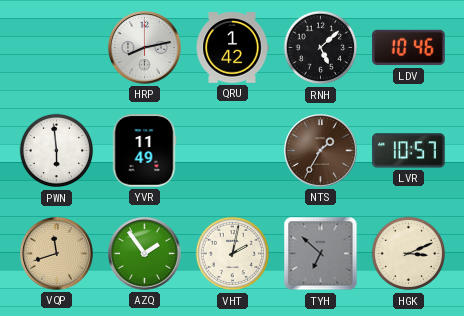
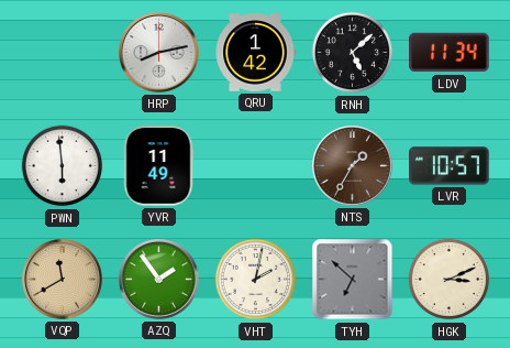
LDV: 10:46 -> 11:34
VQP: 11:42 -> 11:40
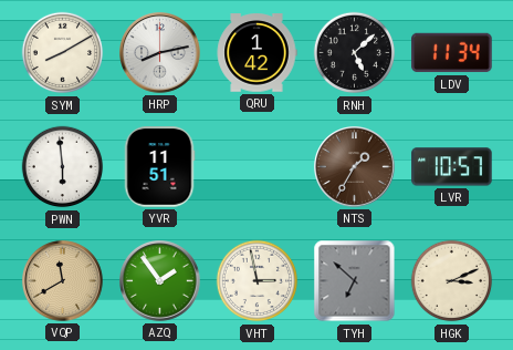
SYM: none -> 8:10
YVR: 11:49 -> 11:51
VHT: 2:02 -> 2:58
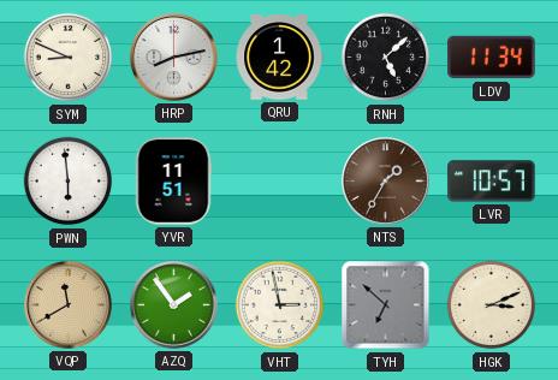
SYM: 8:10 -> 8:49
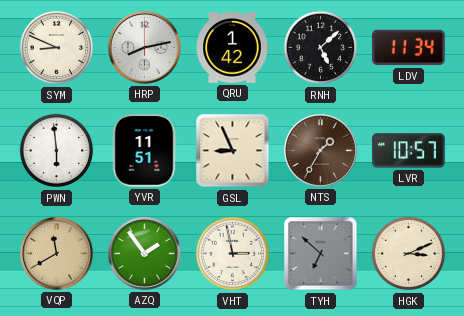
GSL: none -> 8:56
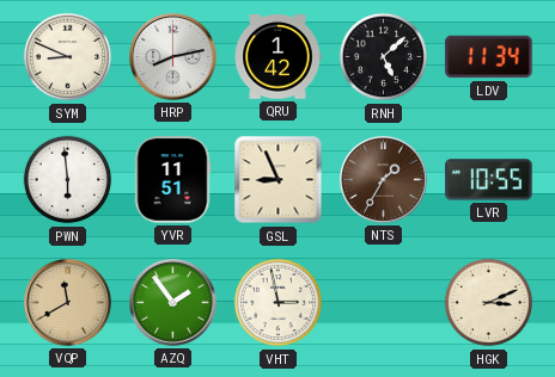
LVR: 10:57 -> 10:55
TYH: 6:52 -> none
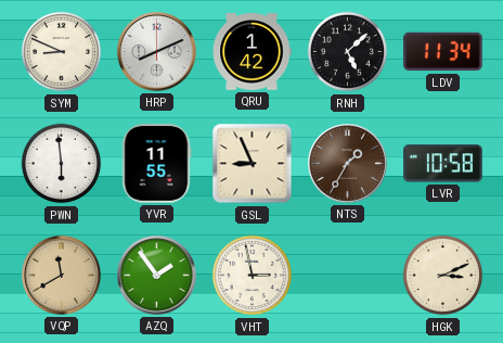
HRP: 8:13 -> 8:11
YVR: 11:51 -> 11:55
LVR: 10:55 -> 10:58
